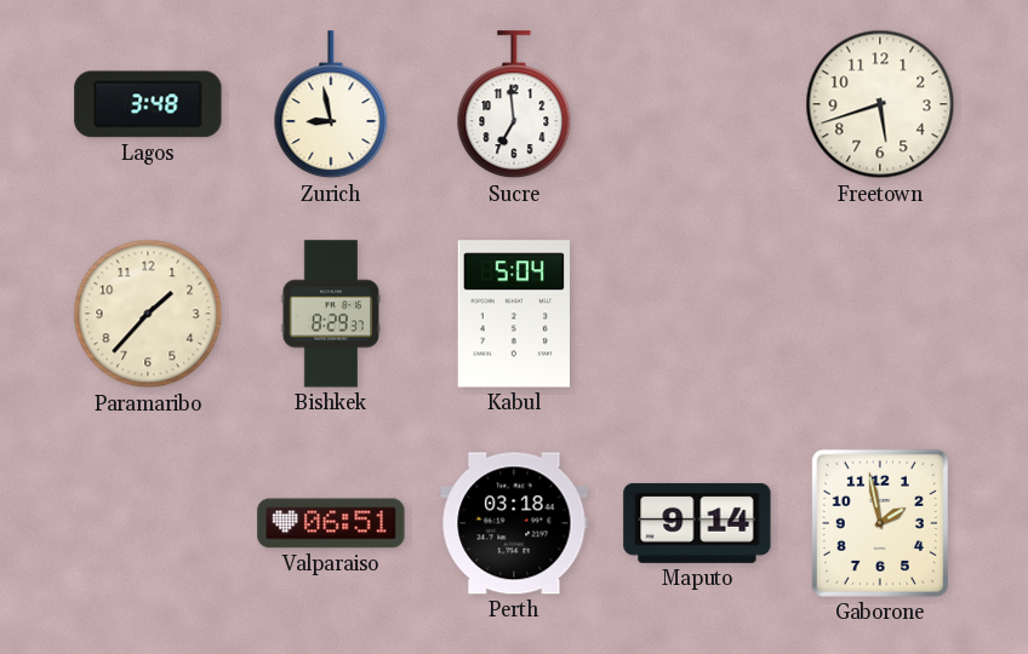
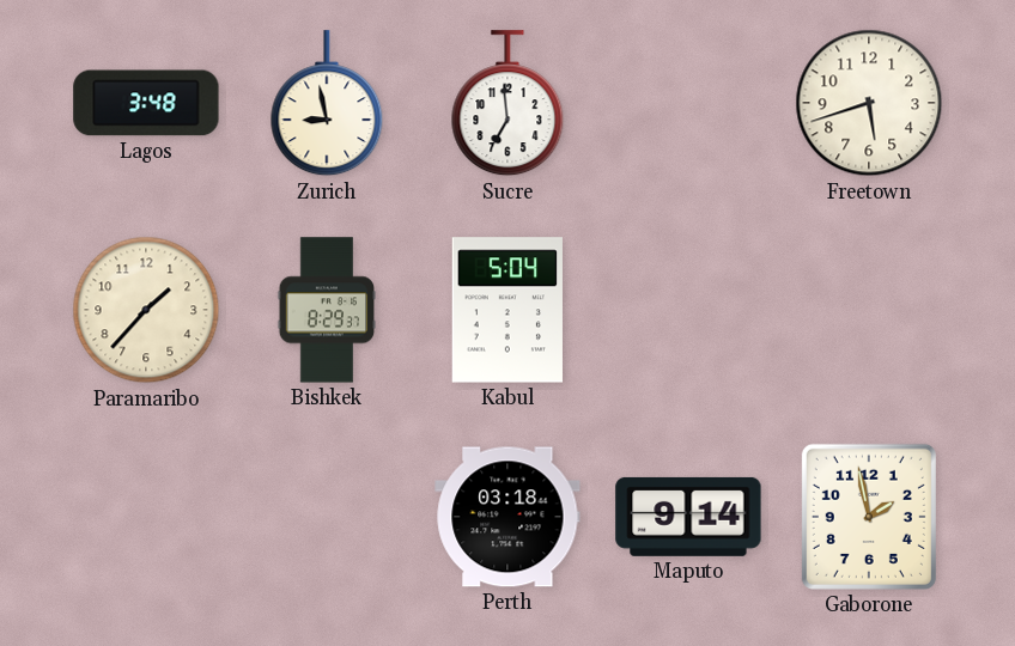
Valparaiso: 06:51 -> none
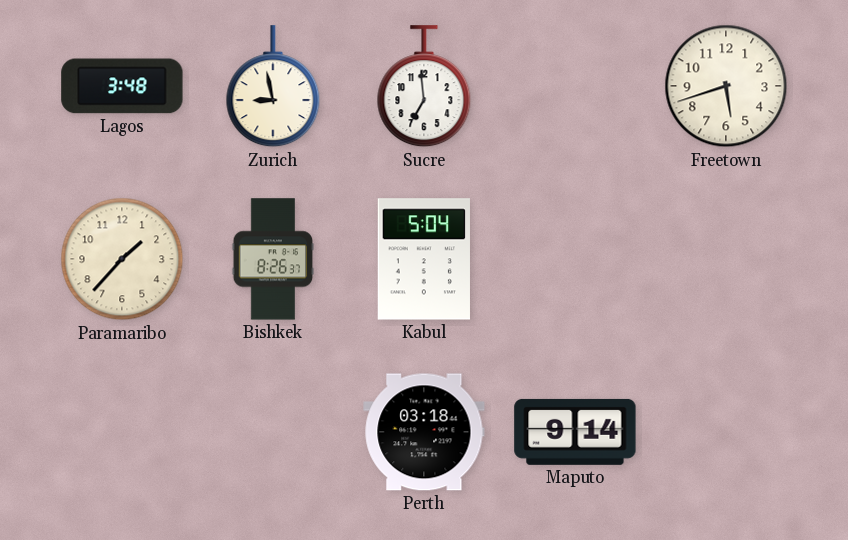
Bishkek: 8:29 -> 8:26
Gaborone: 1:58 -> none
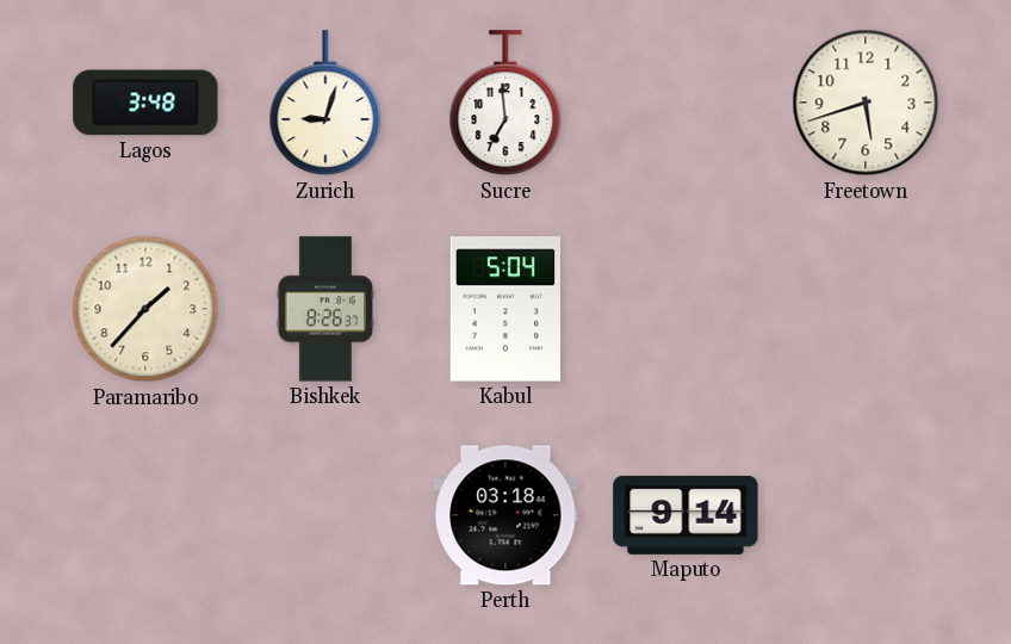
Zurich: 8:58 -> 9:03
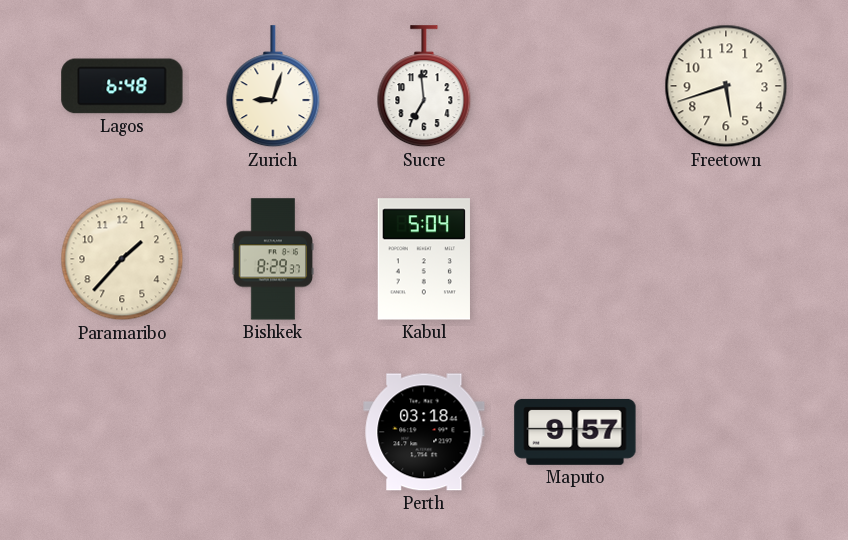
Lagos: 3:48 -> 6:48
Bishkek: 8:26 -> 8:29
Maputo: 9:14 -> 9:57
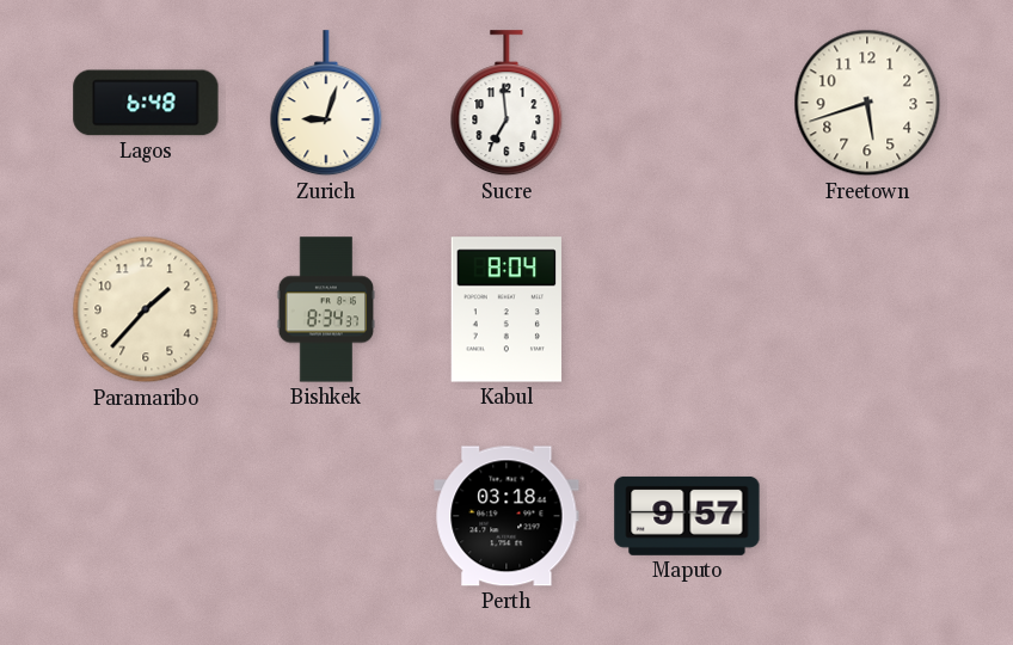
Bishkek: 8:29 -> 8:34
Kabul: 5:04 -> 8:04
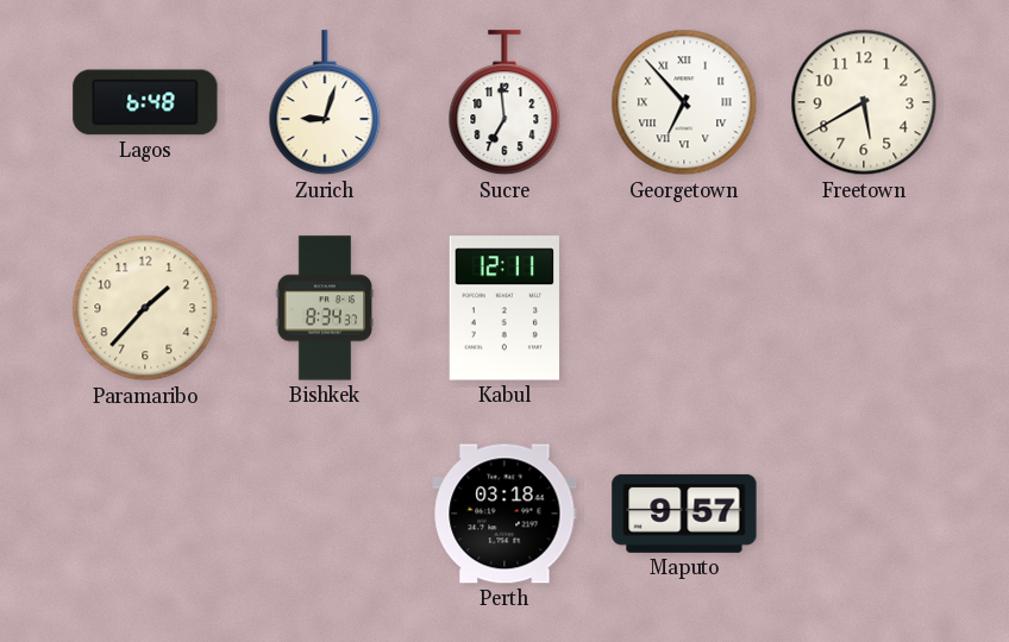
Georgetown: none -> 6:53
Freetown: 5:42 -> 5:40
Kabul: 8:04 -> 12:11
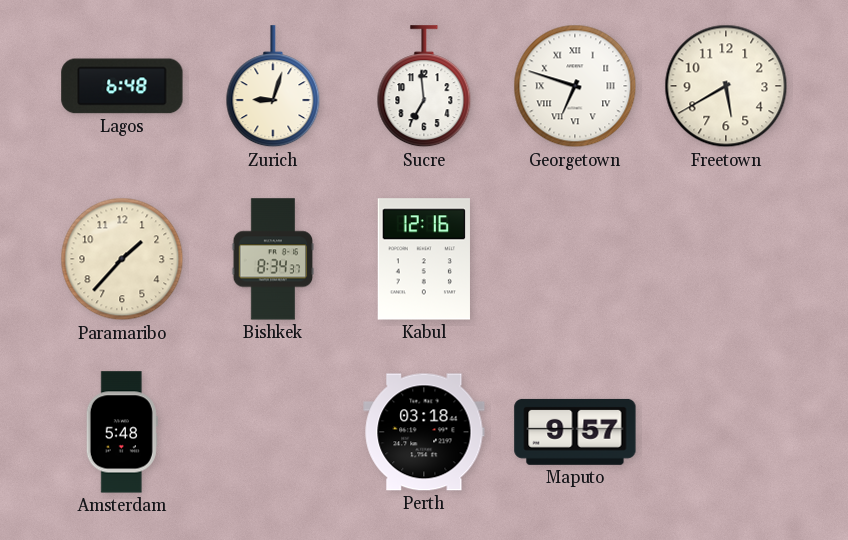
Georgetown: 6:53 -> 6:48
Kabul: 12:11 -> 12:16
Amsterdam: none -> 5:48
